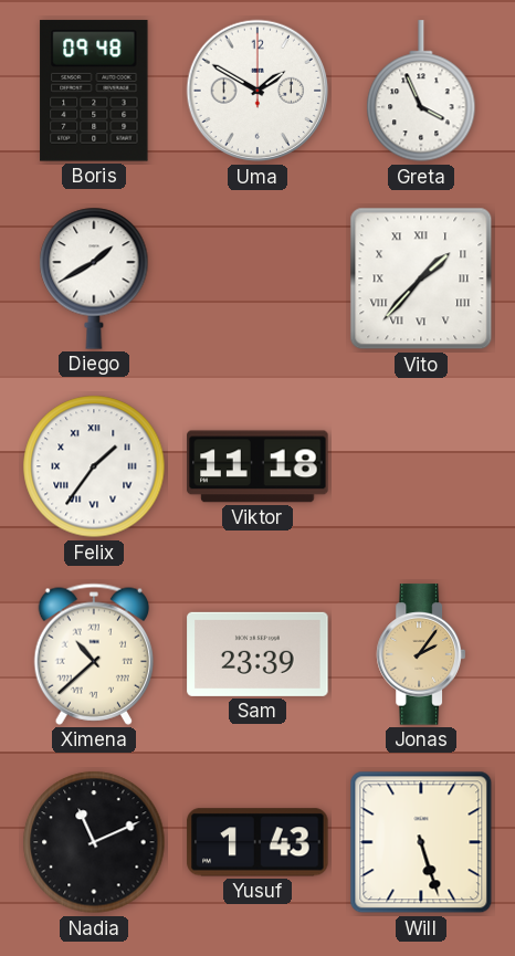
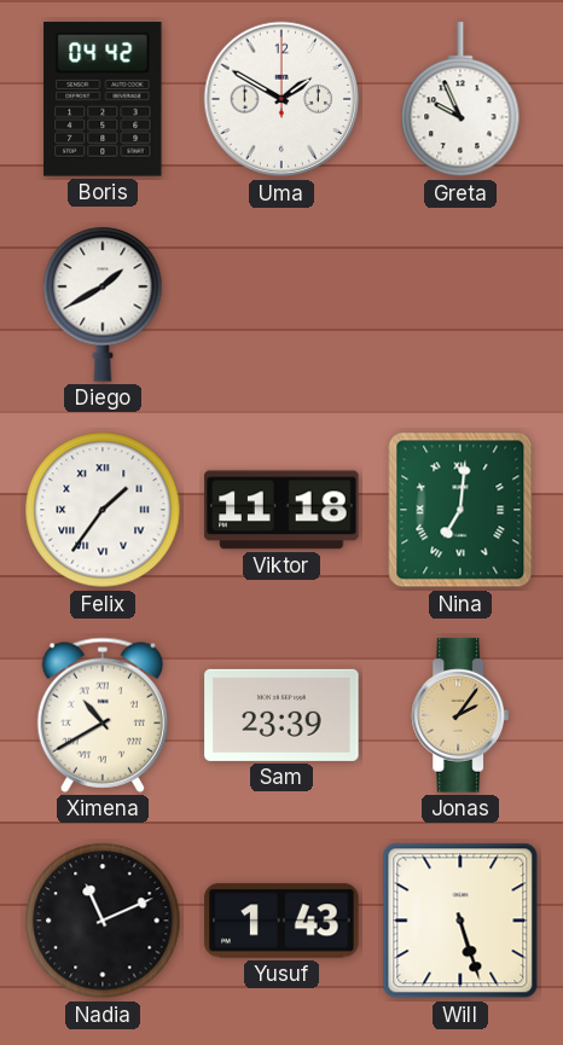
Boris: 09:48 -> 04:42
Greta: 3:56 -> 9:56
Vito: 1:37 -> none
Nina: none -> 7:01
Ximena: 10:38 -> 10:40
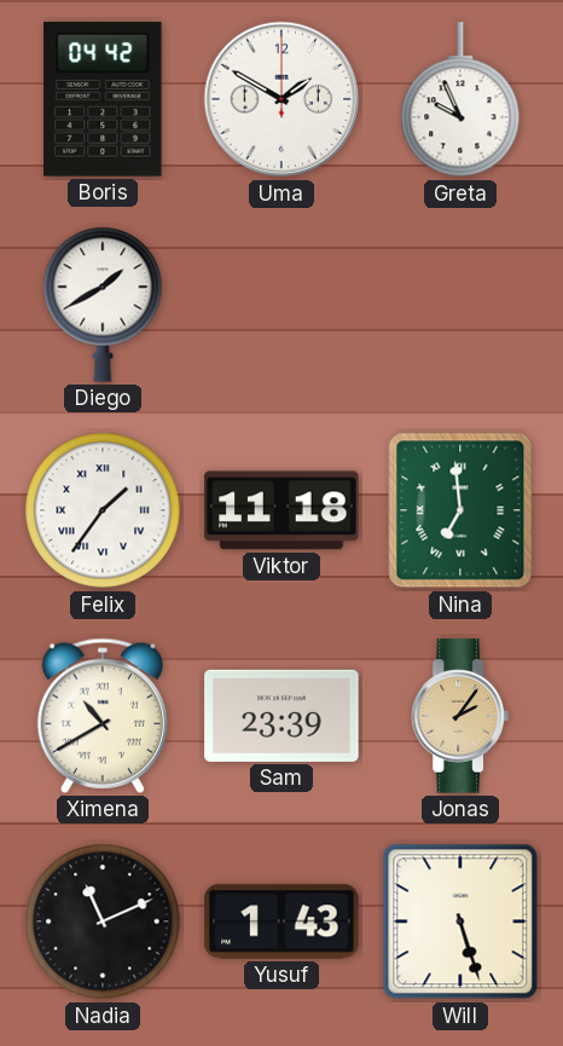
Nina: 7:01 -> 6:59
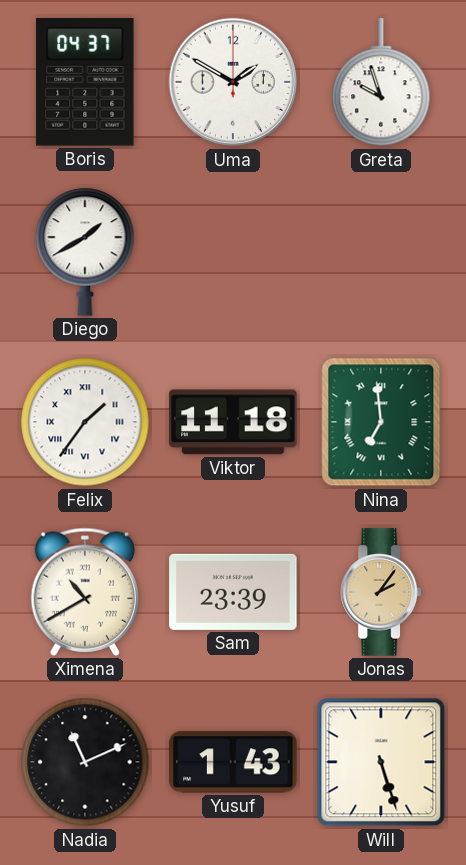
Boris: 04:42 -> 04:37
Greta: 9:56 -> 9:57
